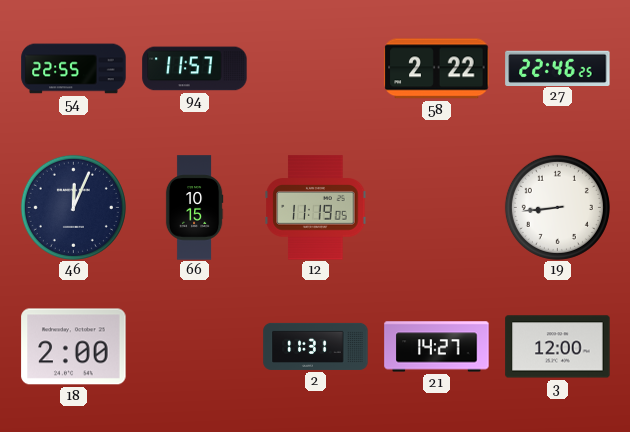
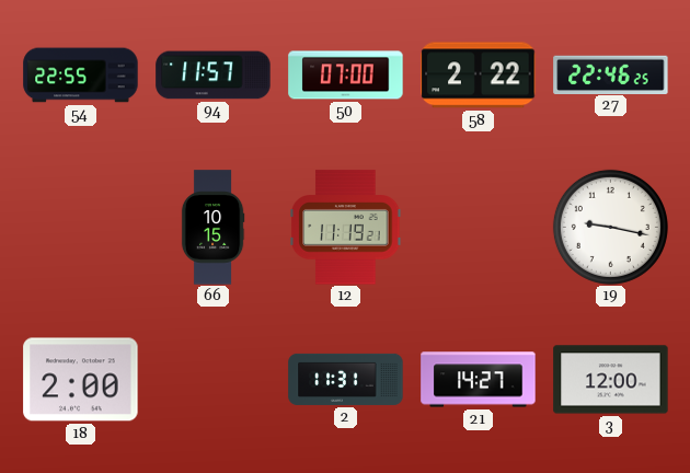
50: none -> 07:00
46: 12:04 -> none
12: 11:19:05 -> 11:19:21
19: 8:44 -> 9:17
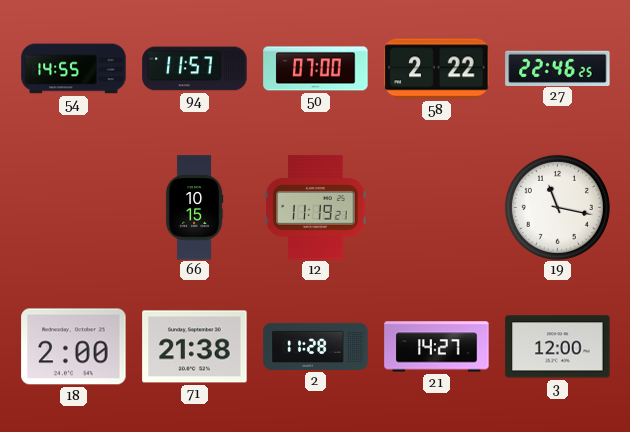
54: 22:55 -> 14:55
19: 9:17 -> 11:17
71: none -> 21:38
2: 11:31 -> 11:28
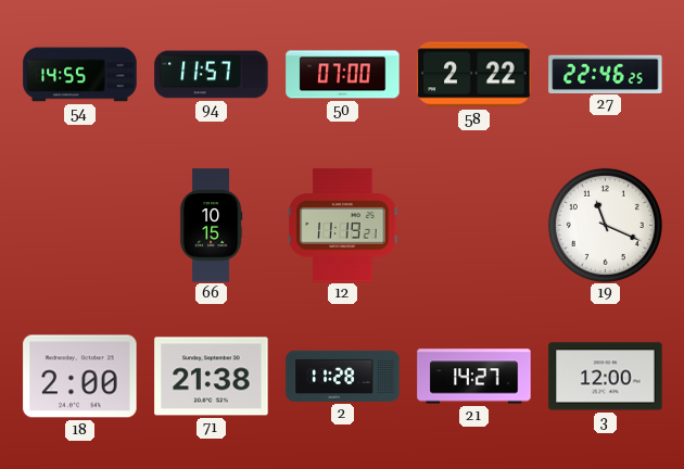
19: 11:17 -> 11:19
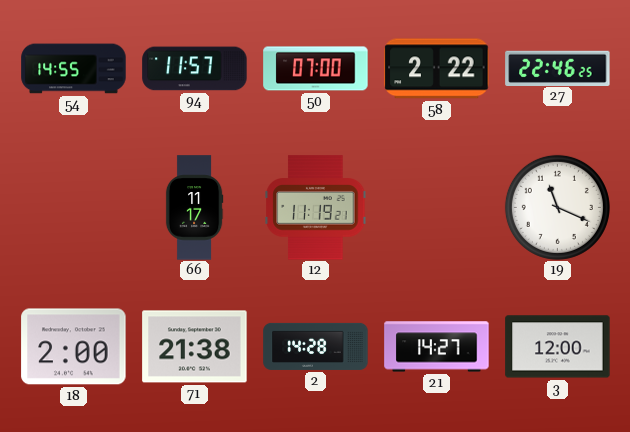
66: 10:15 -> 11:17
2: 11:28 -> 14:28
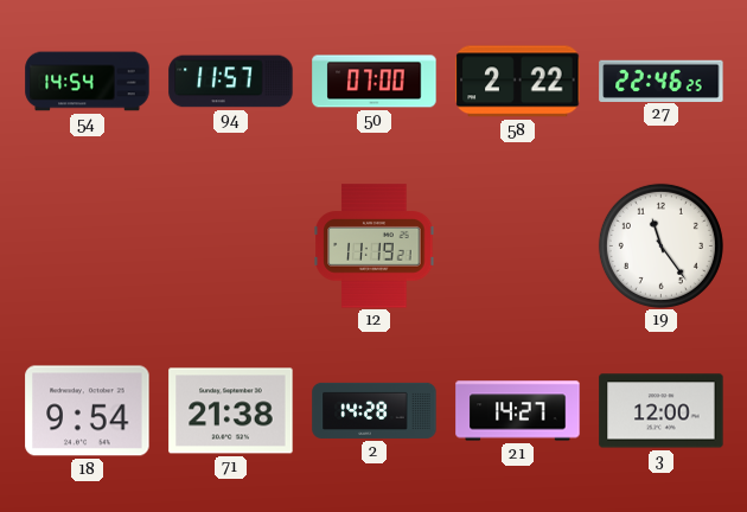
54: 14:55 -> 14:54
66: 11:17 -> none
19: 11:19 -> 11:24
18: 2:00 -> 9:54
